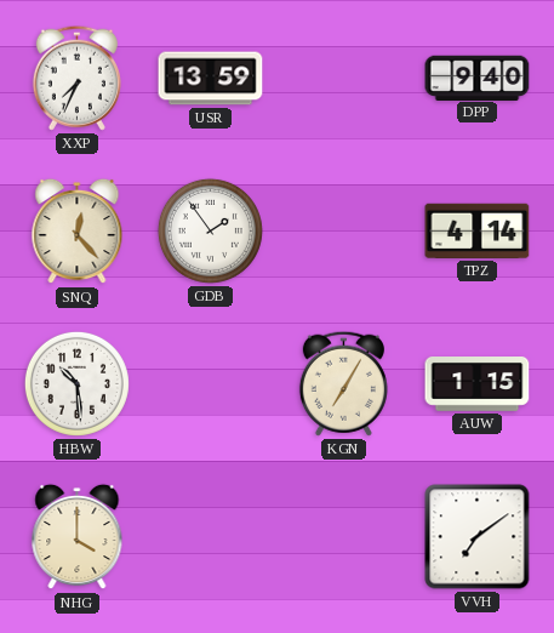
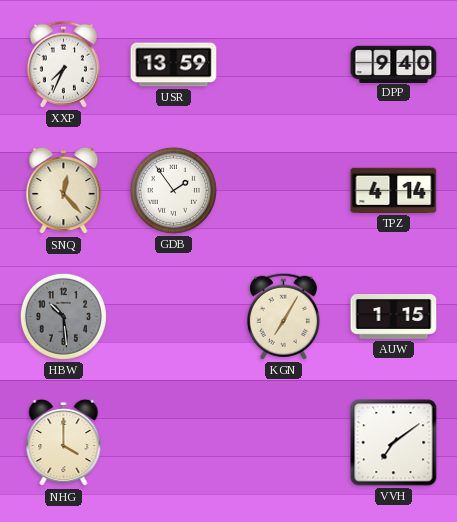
HBW dial: white -> grey
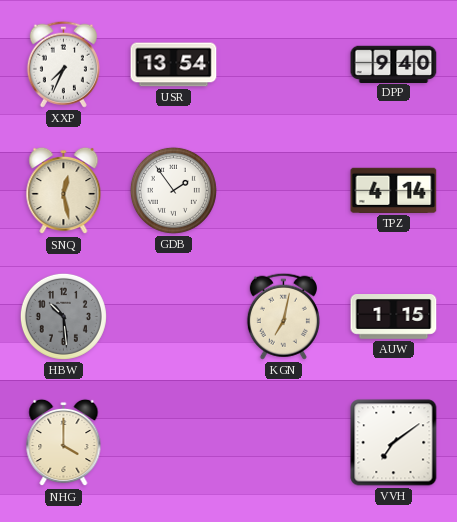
USR: 13:59 -> 13:54
SNQ: 12:23 -> 12:28
KGN: 7:05 -> 7:02
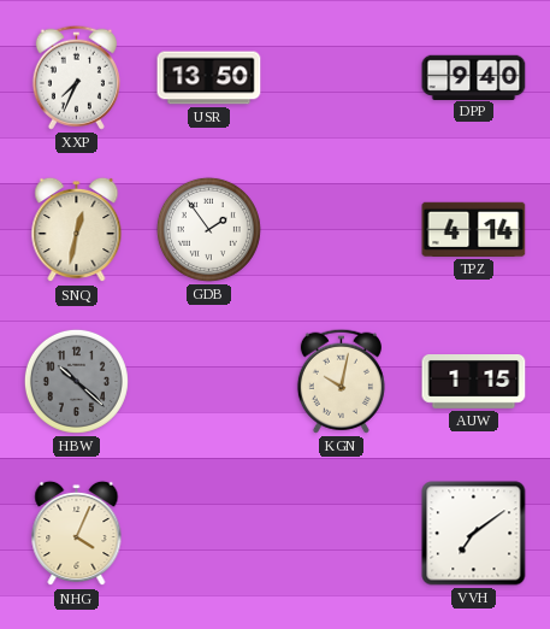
USR: 13:54 -> 13:50
SNQ: 12:28 -> 12:32
HBW: 10:29 -> 10:22
KGN: 7:02 -> 10:02
NHG: 4:00 -> 4:04
